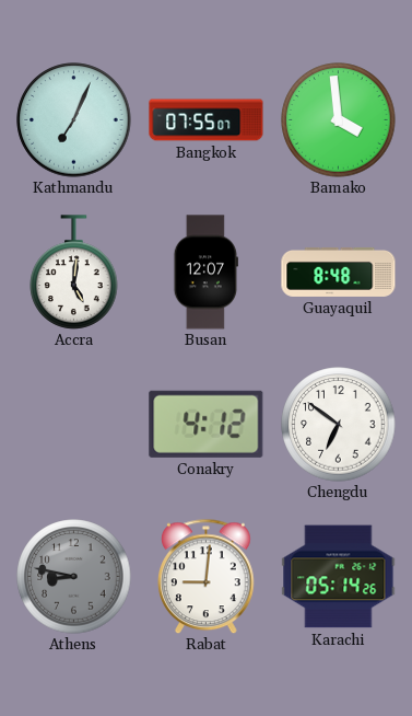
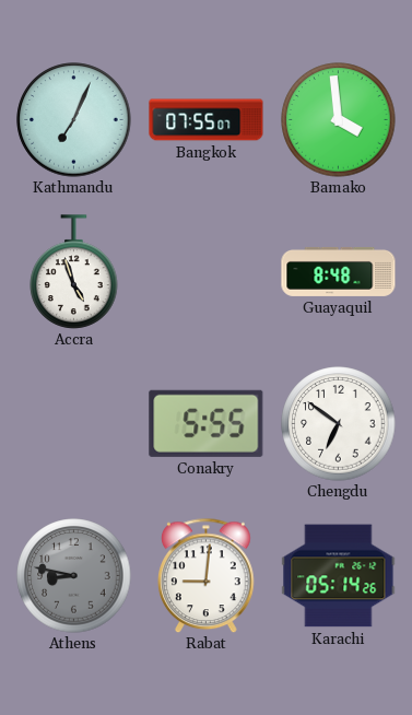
Accra: 5:01 -> 4:57
Busan: 12:07 -> none
Conakry: 4:12 -> 5:55
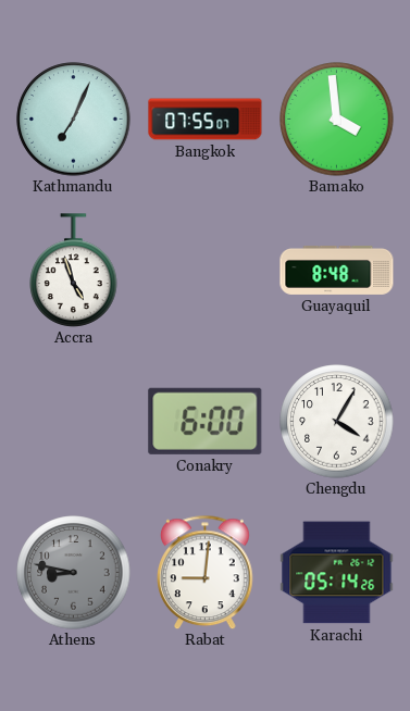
Conakry: 5:55 -> 6:00
Chengdu: 6:51 -> 4:05
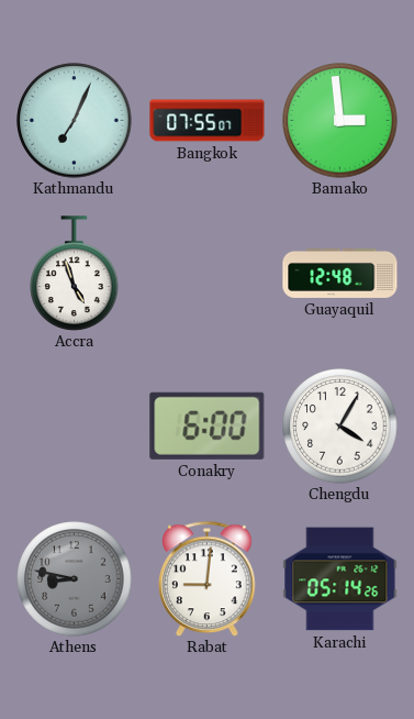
Bamako: 3:59 -> 2:59
Guayaquil: 8:48 -> 12:48
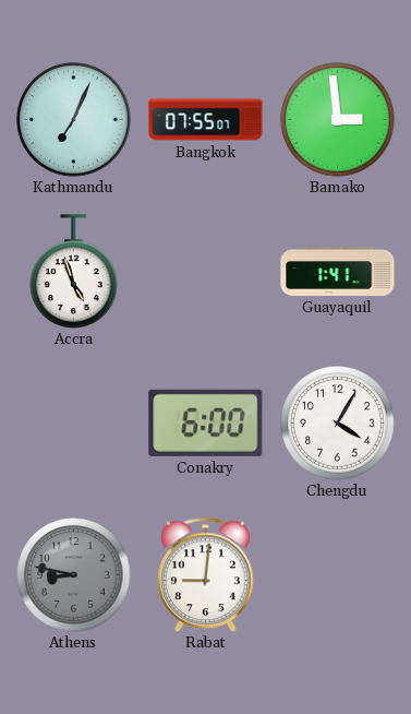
Guayaquil: 12:48 -> 1:41
Karachi: 05:14 -> none
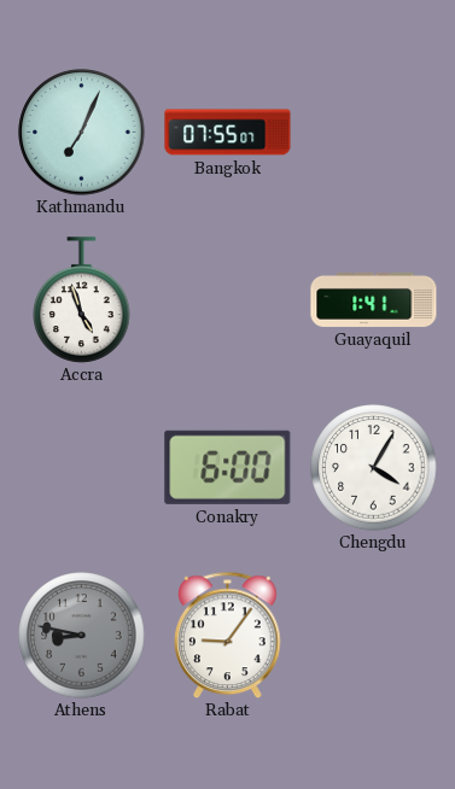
Bamako: 2:59 -> none
Rabat: 9:01 -> 9:06
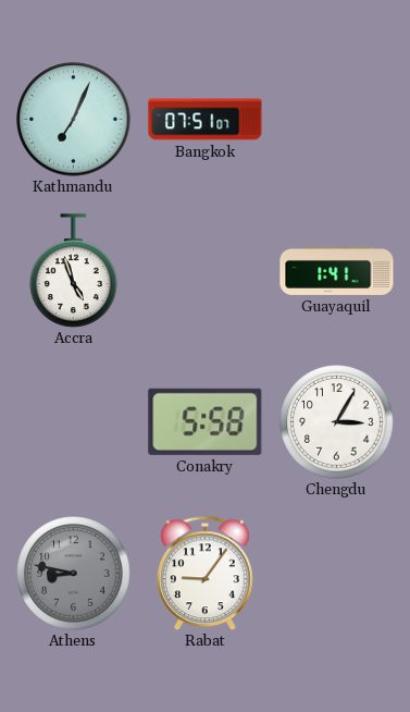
Bangkok: 07:55 -> 07:51
Conakry: 6:00 -> 5:58
Chengdu: 4:05 -> 3:05
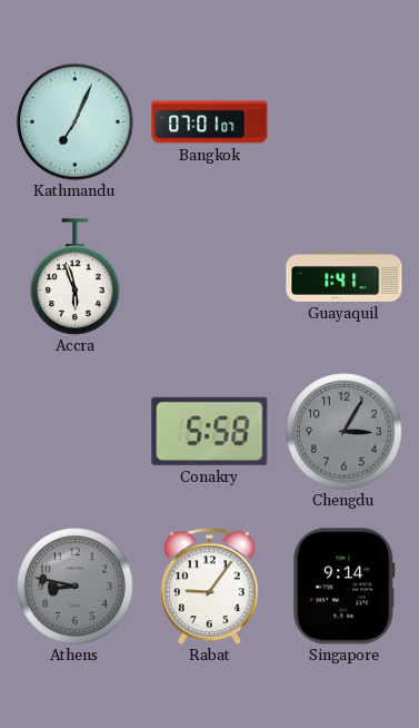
Bangkok: 07:51 -> 07:01
Accra: 4:57 -> 5:57
Chengdu dial: white -> grey
Singapore: none -> 9:14
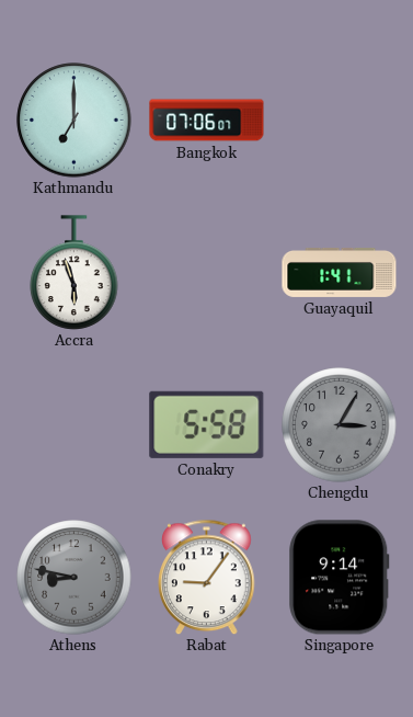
Kathmandu: 7:04 -> 7:00
Bangkok: 07:01 -> 07:06
